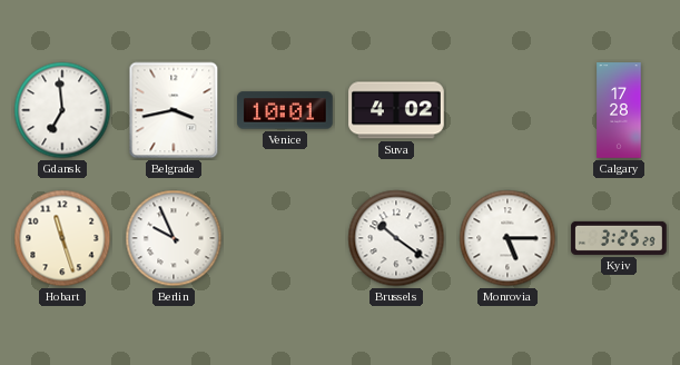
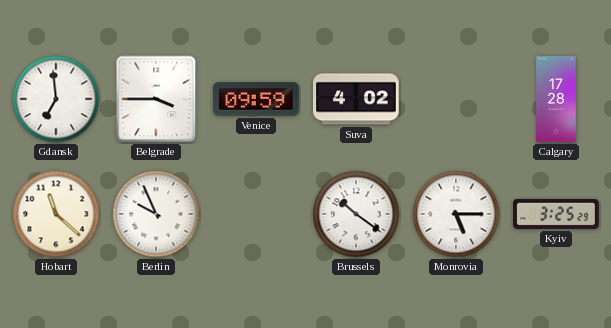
Belgrade: 3:43 -> 3:45
Venice: 10:01 -> 09:59
Hobart: 11:27 -> 11:22
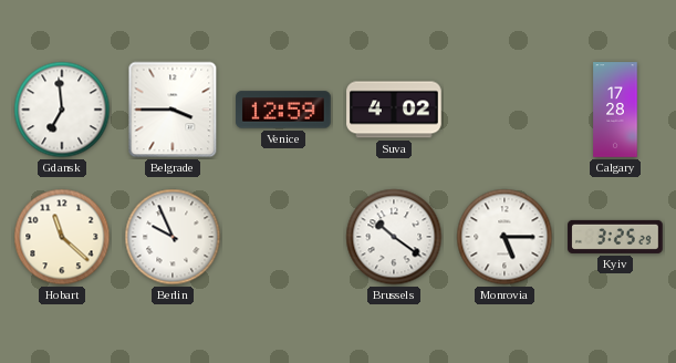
Venice: 09:59 -> 12:59
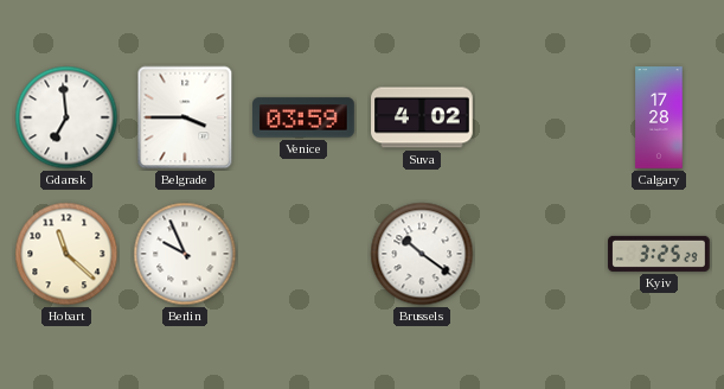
Venice: 12:59 -> 03:59
Monrovia: 5:15 -> none
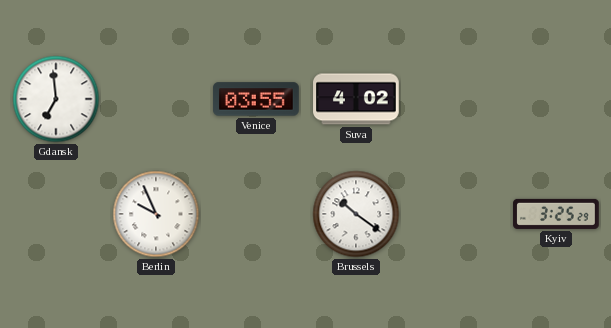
Belgrade: 3:45 -> none
Venice: 03:59 -> 03:55
Calgary: 17:28 -> none
Hobart: 11:22 -> none
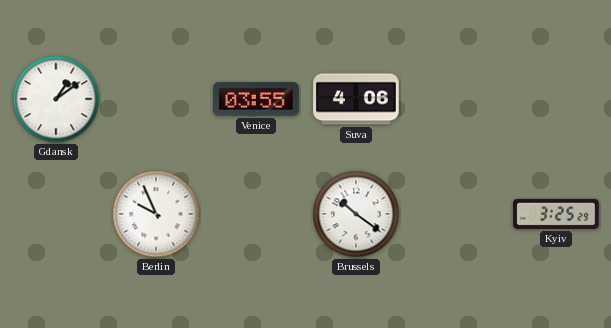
Gdansk: 6:59 -> 1:09
Suva: 4:02 -> 4:06
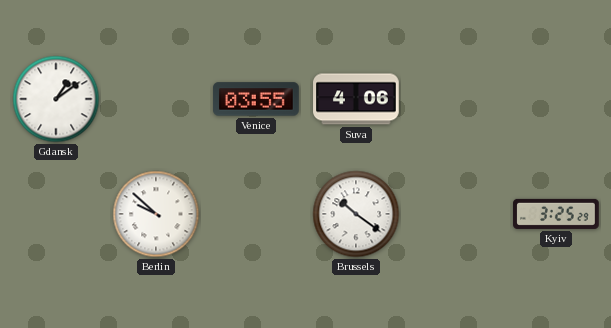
Berlin: 9:56 -> 9:52
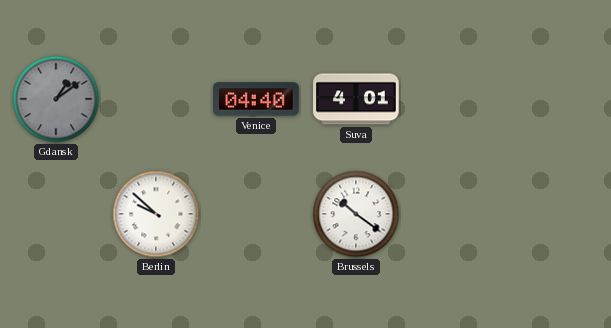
Gdansk dial: white -> grey
Venice: 03:55 -> 04:40
Suva: 4:06 -> 4:01
Kyiv: 3:25 -> none
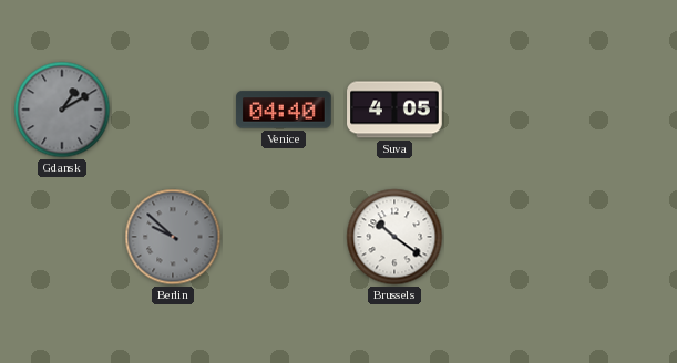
Gdansk: 1:09 -> 1:10
Suva: 4:01 -> 4:05
Berlin dial: white -> grey
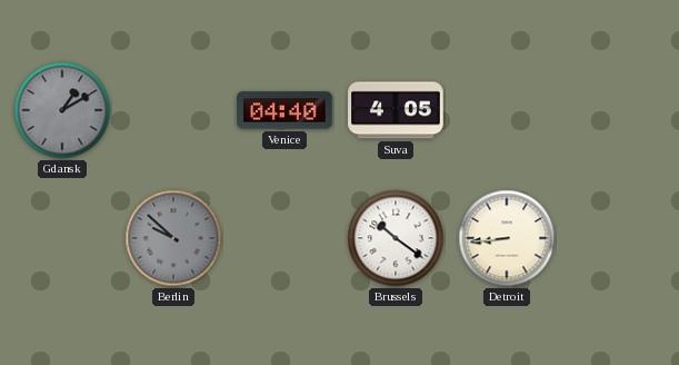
Detroit: none -> 8:44
